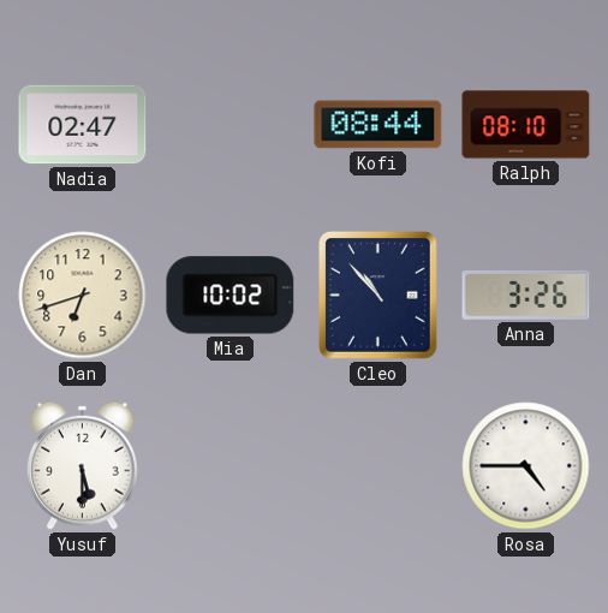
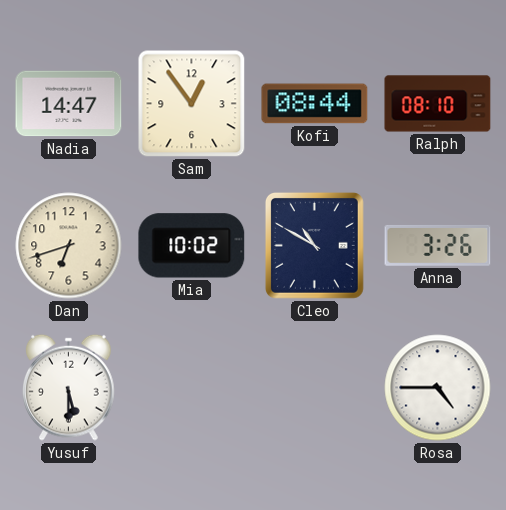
Nadia: 02:47 -> 14:47
Sam: none -> 12:54
Cleo: 10:53 -> 10:50
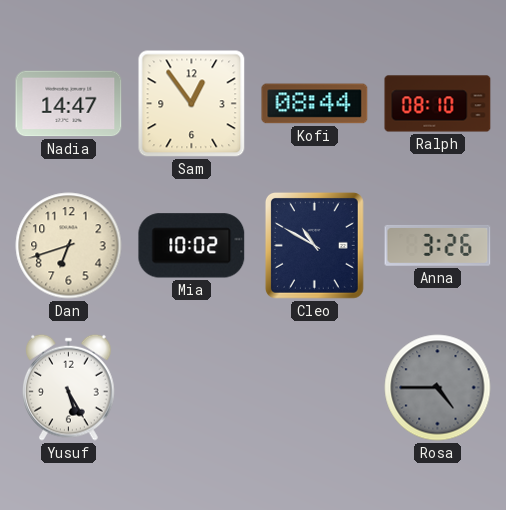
Yusuf: 5:30 -> 5:25
Rosa dial: white -> grey
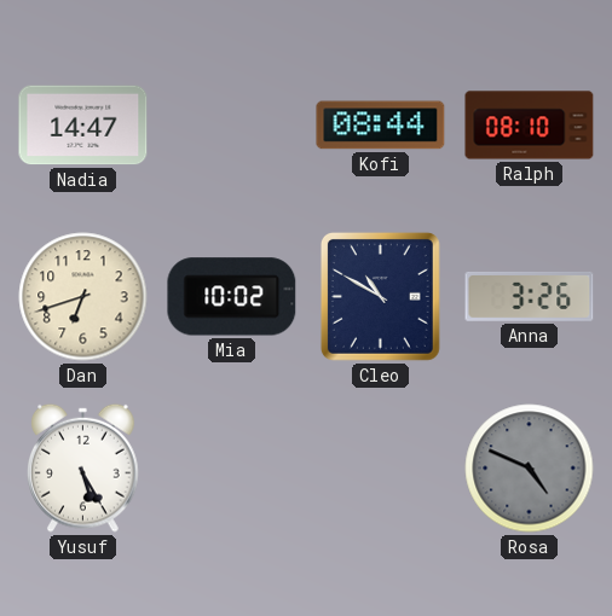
Sam: 12:54 -> none
Rosa: 4:45 -> 4:49
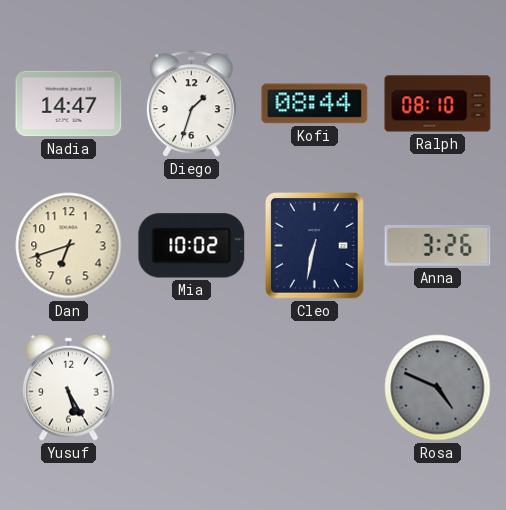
Diego: none -> 1:33
Cleo: 10:50 -> 6:32
